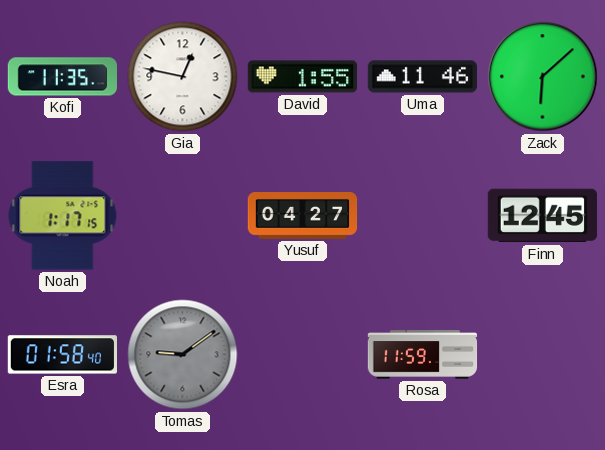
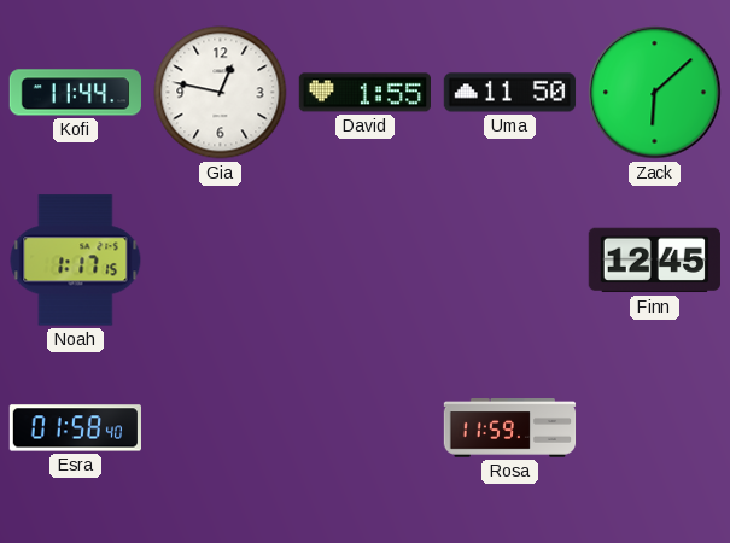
Kofi: 11:35 -> 11:44
Uma: 11:46 -> 11:50
Yusuf: 04:27 -> none
Tomas: 9:09 -> none
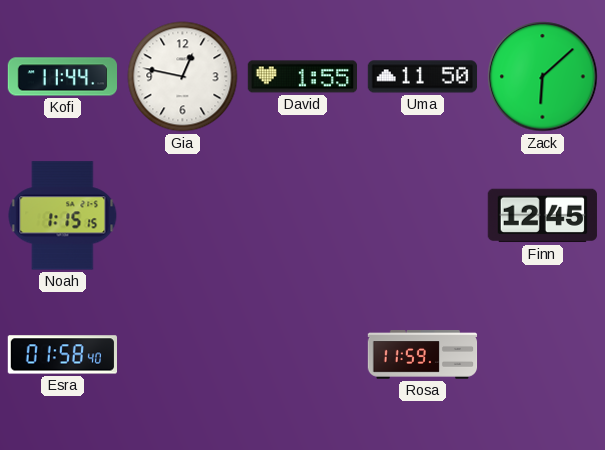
Noah: 1:17 -> 1:15
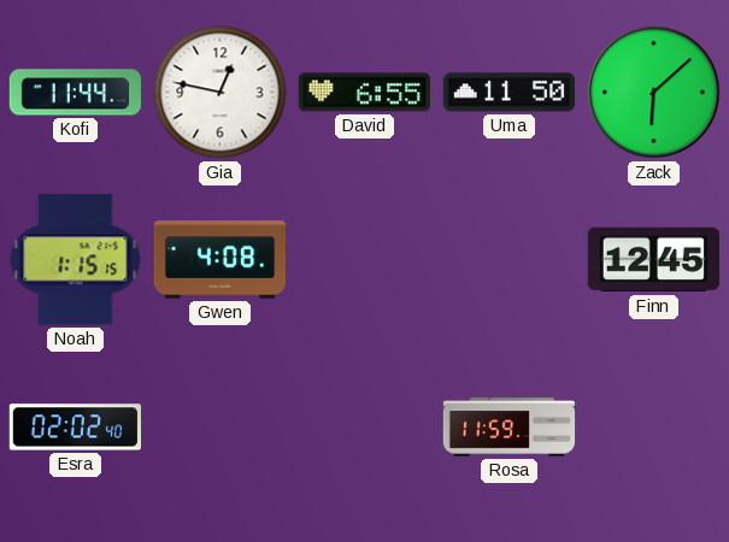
David: 1:55 -> 6:55
Gwen: none -> 4:08
Esra: 01:58 -> 02:02
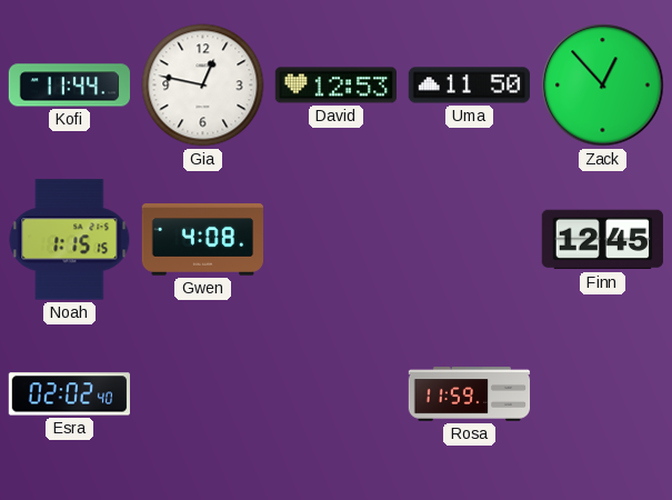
David: 6:55 -> 12:53
Zack: 6:08 -> 12:53
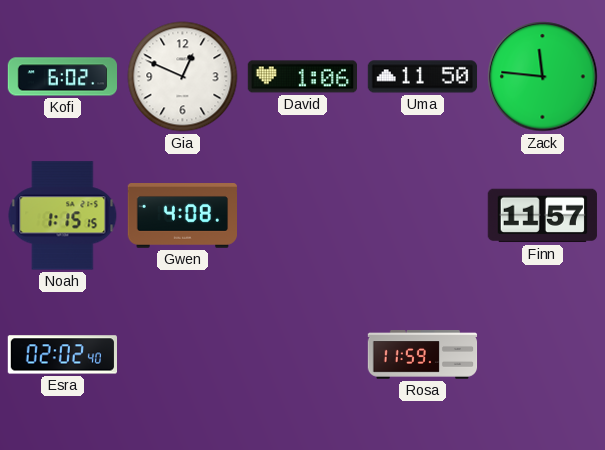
Kofi: 11:44 -> 6:02
Gia: 12:47 -> 12:49
David: 12:53 -> 1:06
Zack: 12:53 -> 11:46
Finn: 12:45 -> 11:57
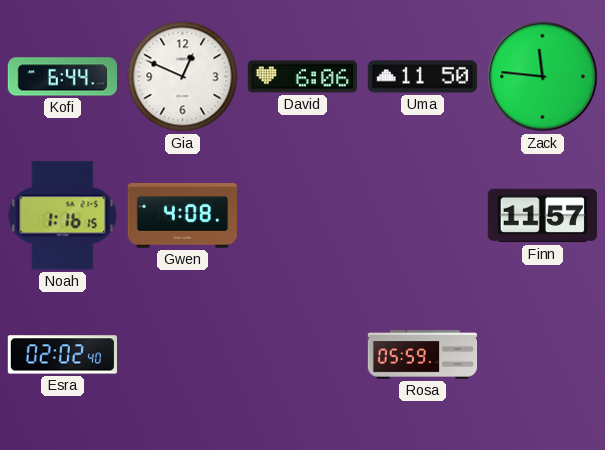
Kofi: 6:02 -> 6:44
David: 1:06 -> 6:06
Noah: 1:15 -> 1:16
Rosa: 11:59 -> 05:59
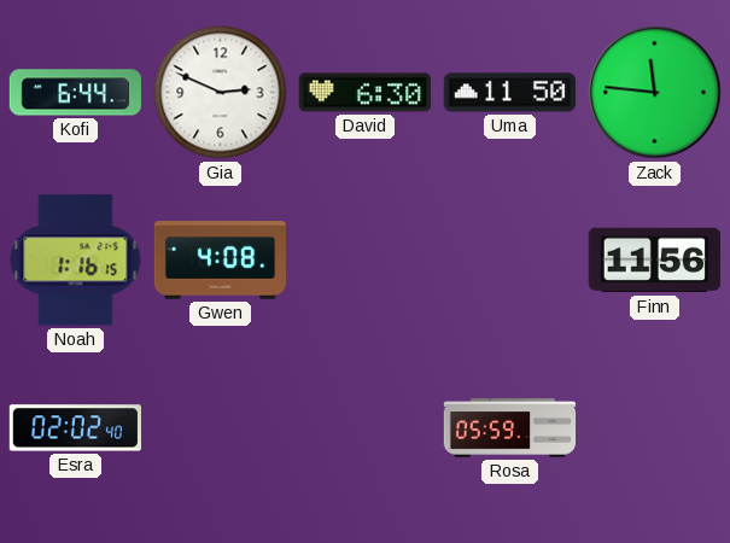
Gia: 12:49 -> 2:49
David: 6:06 -> 6:30
Finn: 11:57 -> 11:56
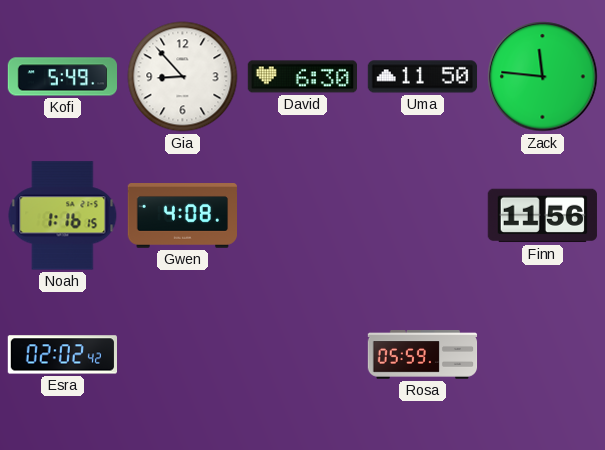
Kofi: 6:44 -> 5:49
Gia: 2:49 -> 8:53
Esra: 02:02:40 -> 02:02:42
